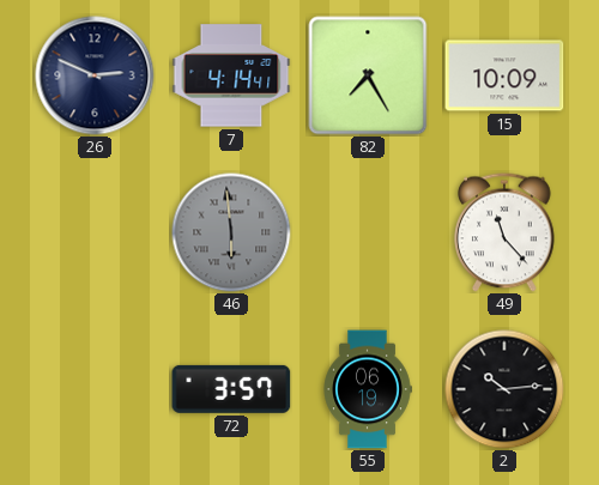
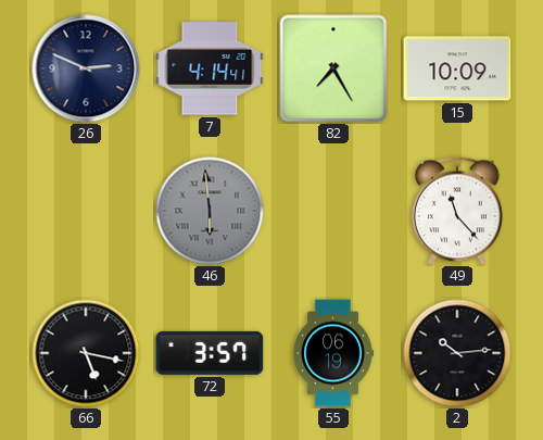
66: none -> 5:17
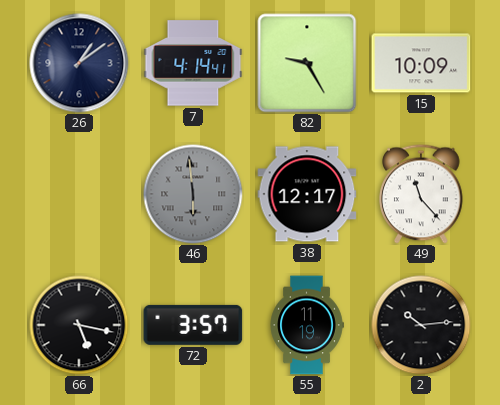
26: 2:49 -> 1:09
82: 7:25 -> 9:25
38: none -> 12:17
55: 06:19 -> 11:19
